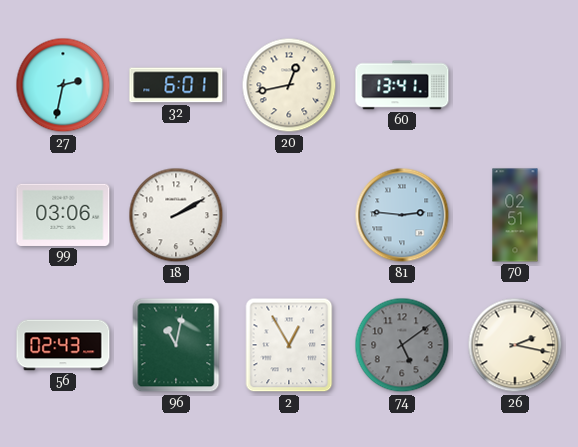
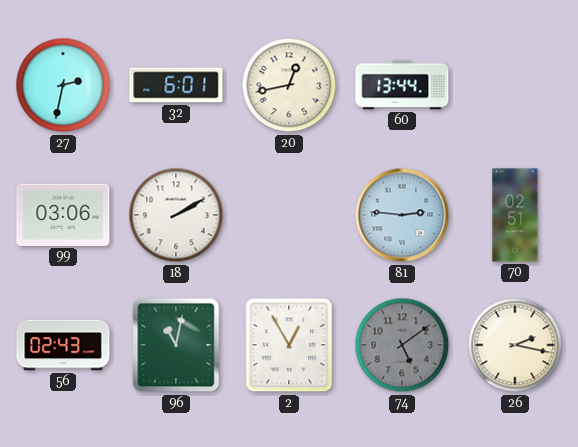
60: 13:41 -> 13:44
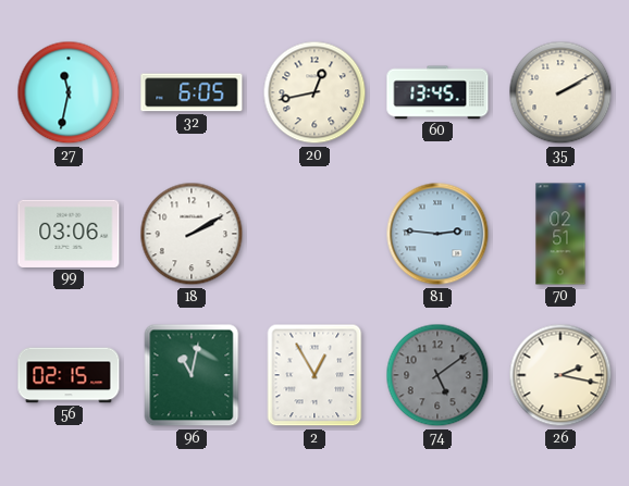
27: 2:32 -> 11:32
32: 6:01 -> 6:05
60: 13:44 -> 13:45
35: none -> 2:10
56: 02:43 -> 02:15
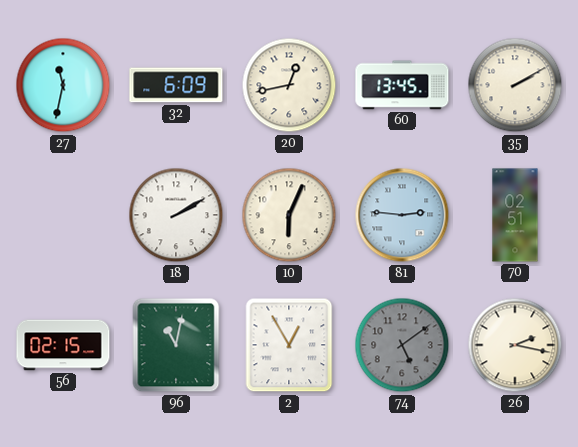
32: 6:05 -> 6:09
99: 03:06 -> none
10: none -> 6:04
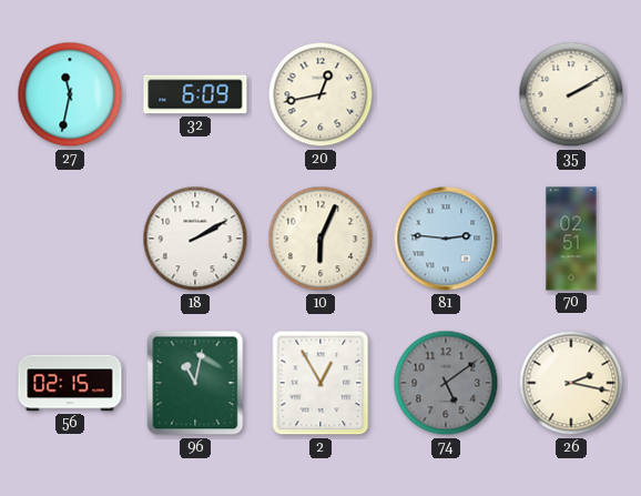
60: 13:45 -> none
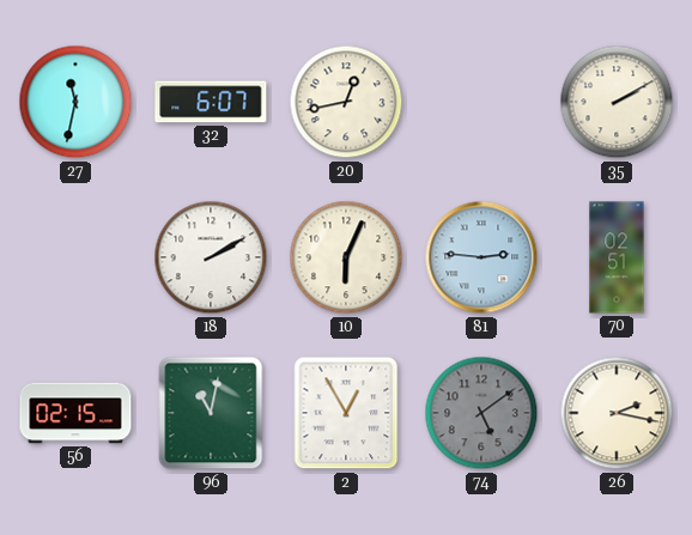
32: 6:09 -> 6:07
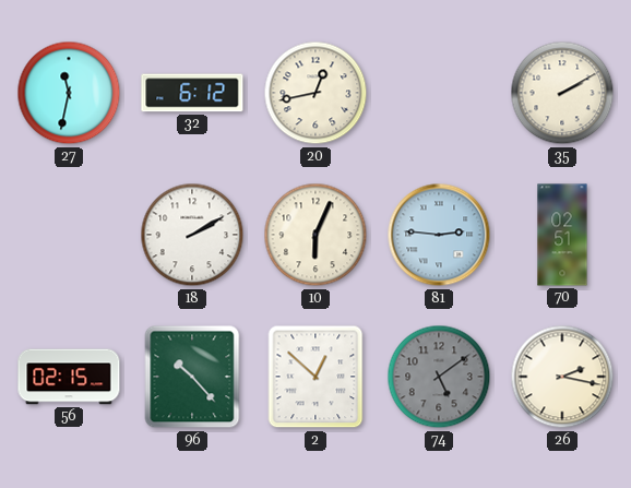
32: 6:07 -> 6:12
96: 11:02 -> 10:23
2: 12:55 -> 12:52
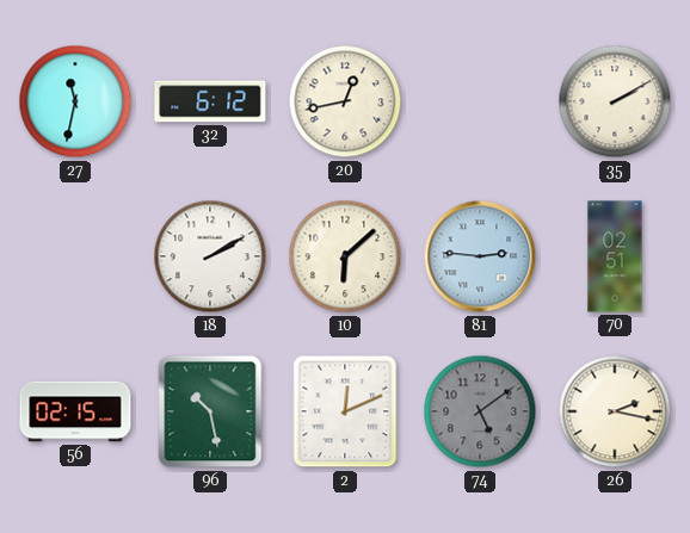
10: 6:04 -> 6:08
96: 10:23 -> 10:28
2: 12:52 -> 12:11
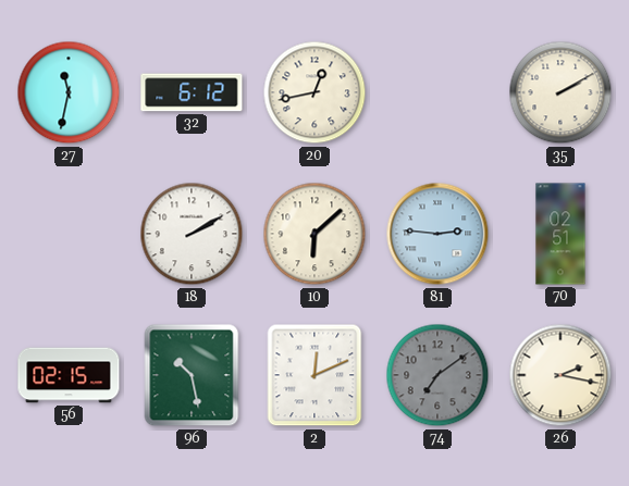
74: 5:09 -> 7:09
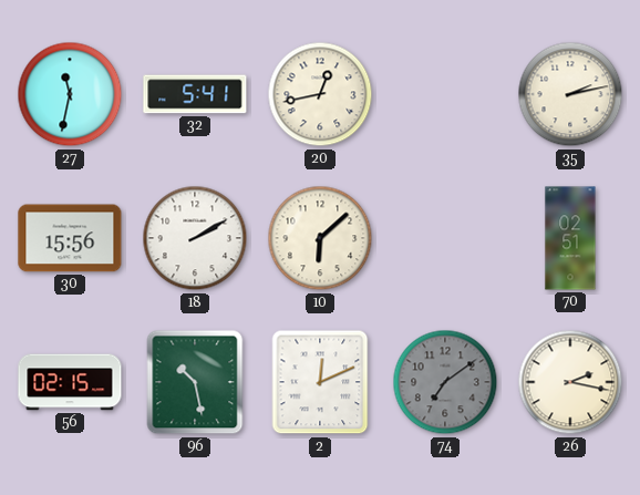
32: 6:12 -> 5:41
35: 2:10 -> 2:13
30: none -> 15:56
81: 2:46 -> none
